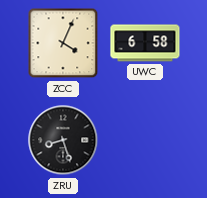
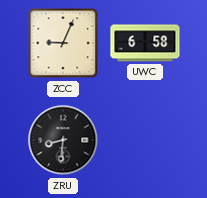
ZCC: 4:04 -> 9:04
ZRU: 8:27 -> 8:31
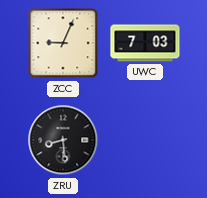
UWC: 6:58 -> 7:03
ZRU: 8:31 -> 8:29
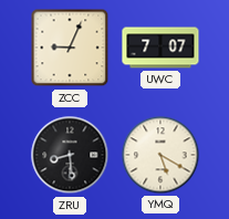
UWC: 7:03 -> 7:07
YMQ: none -> 5:20
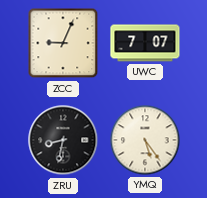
ZRU: 8:29 -> 8:32
YMQ: 5:20 -> 5:24
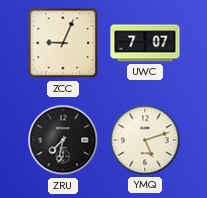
ZRU: 8:32 -> 7:32
YMQ: 5:24 -> 5:12
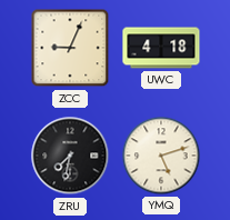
UWC: 7:07 -> 4:18
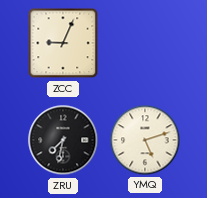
UWC: 4:18 -> none
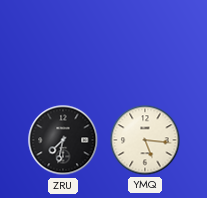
ZCC: 9:04 -> none
YMQ: 5:12 -> 5:16
